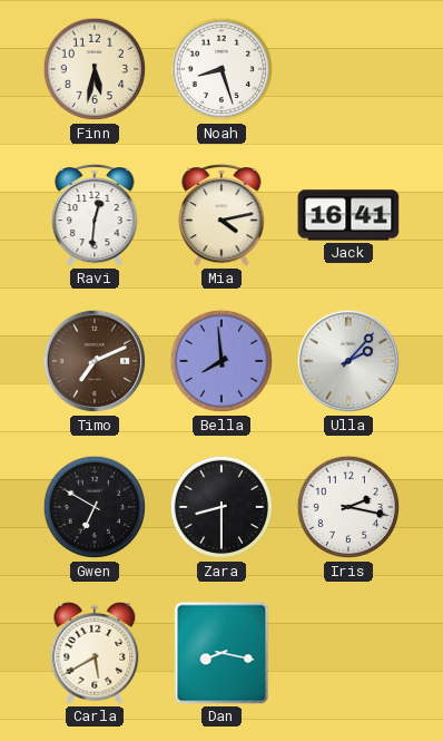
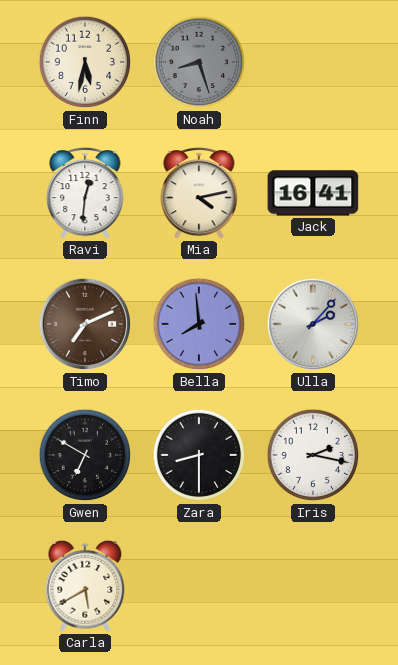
Noah dial: white -> grey
Dan: 8:17 -> none
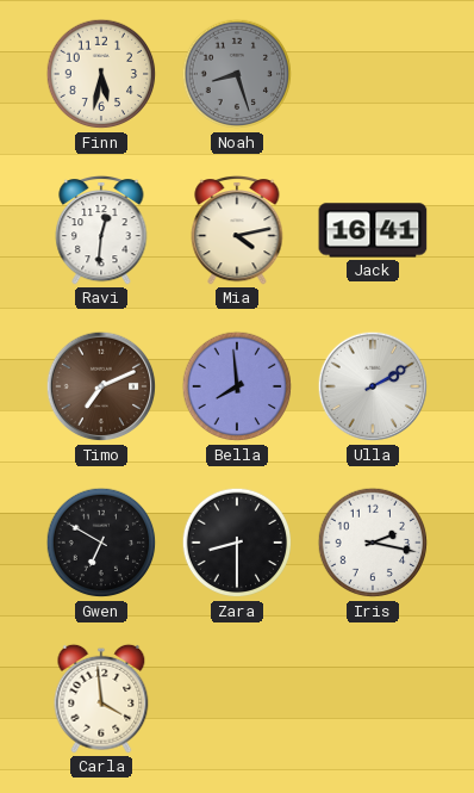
Ulla: 2:07 -> 2:10
Carla: 5:40 -> 3:59
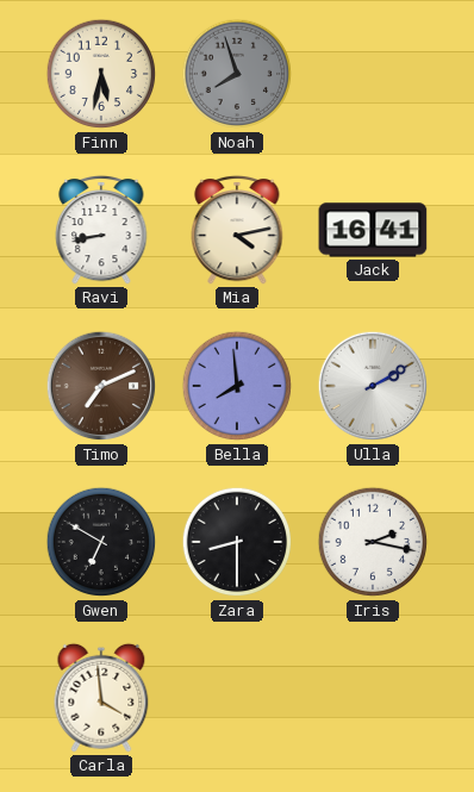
Noah: 8:27 -> 7:57
Ravi: 12:31 -> 8:43
